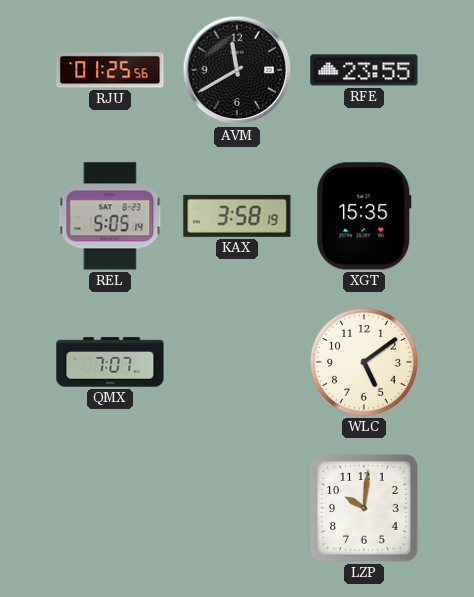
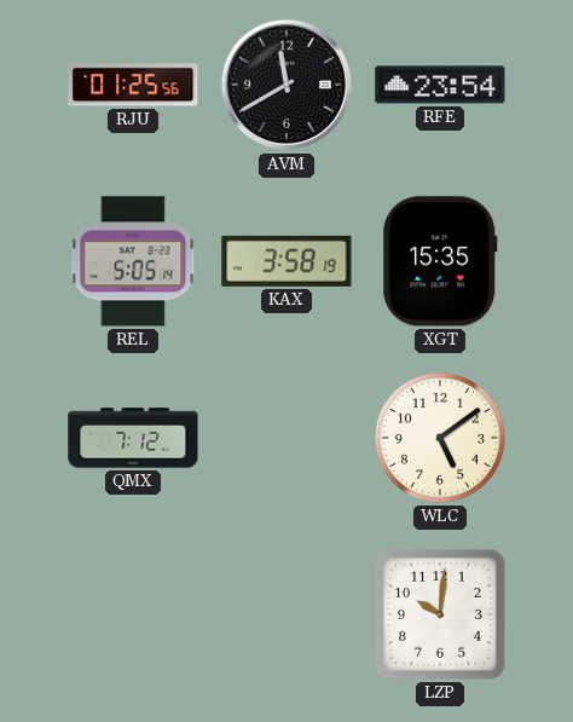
RFE: 23:55 -> 23:54
QMX: 7:07 -> 7:12
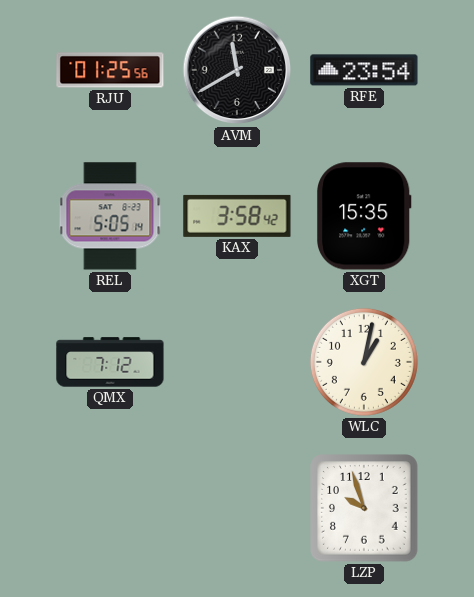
KAX: 3:58:19 -> 3:58:42
WLC: 5:09 -> 1:02
LZP: 10:01 -> 9:57
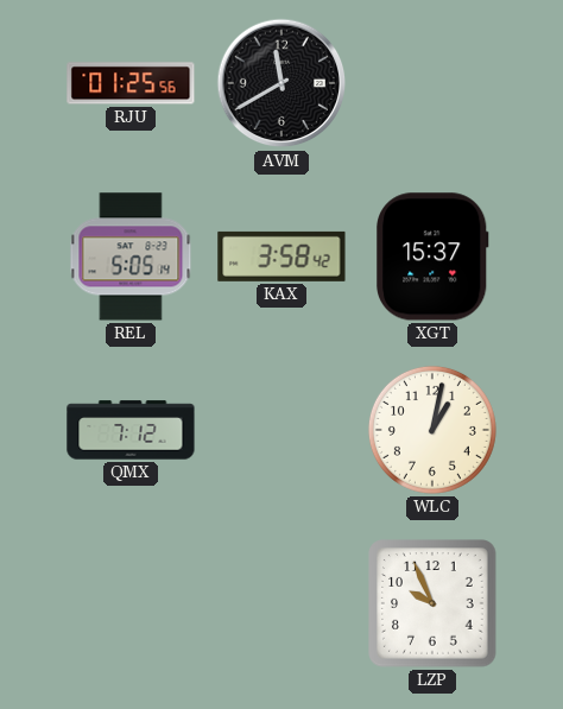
RFE: 23:54 -> none
XGT: 15:35 -> 15:37
LZP: 9:57 -> 9:56
